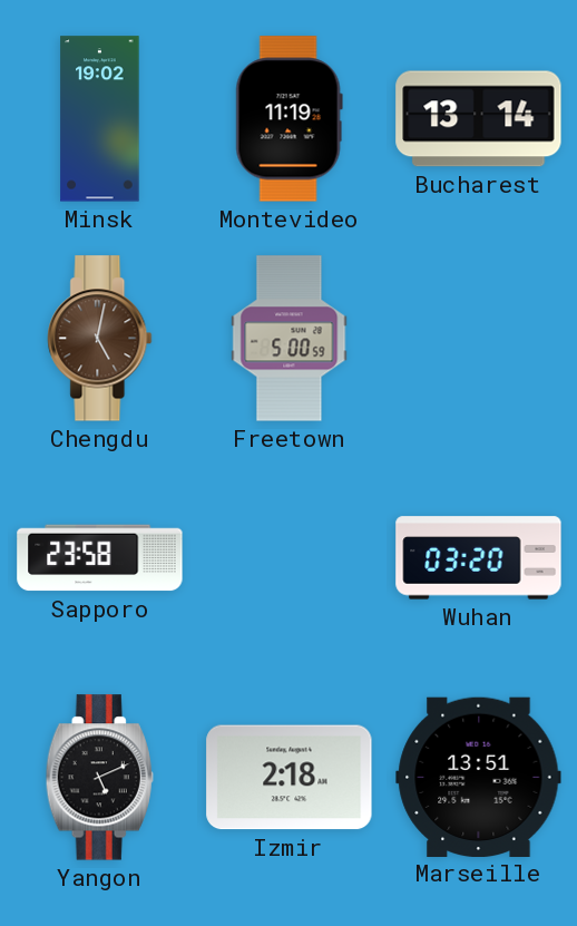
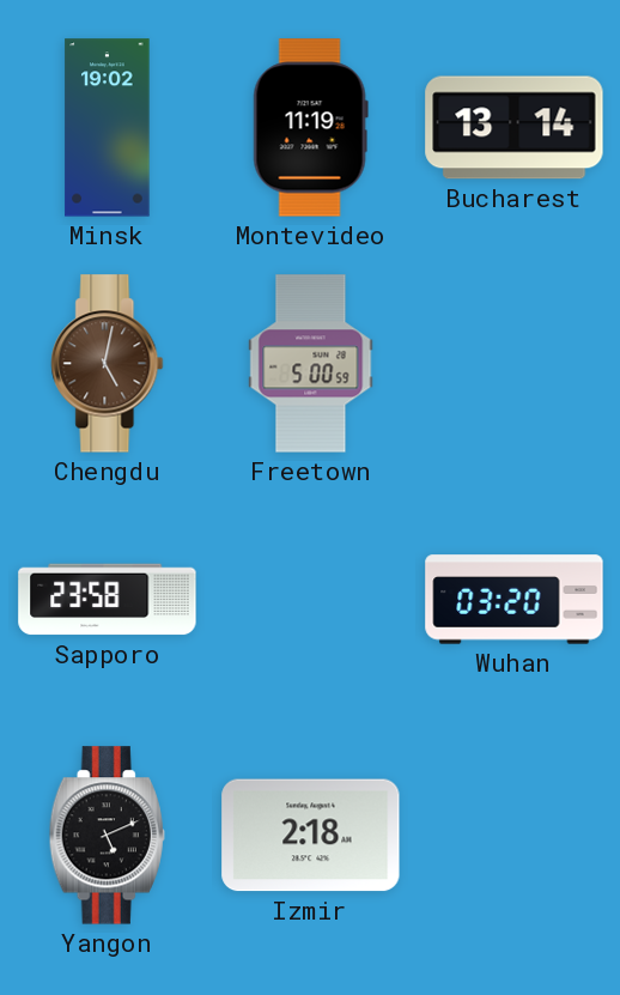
Marseille: 13:51 -> none
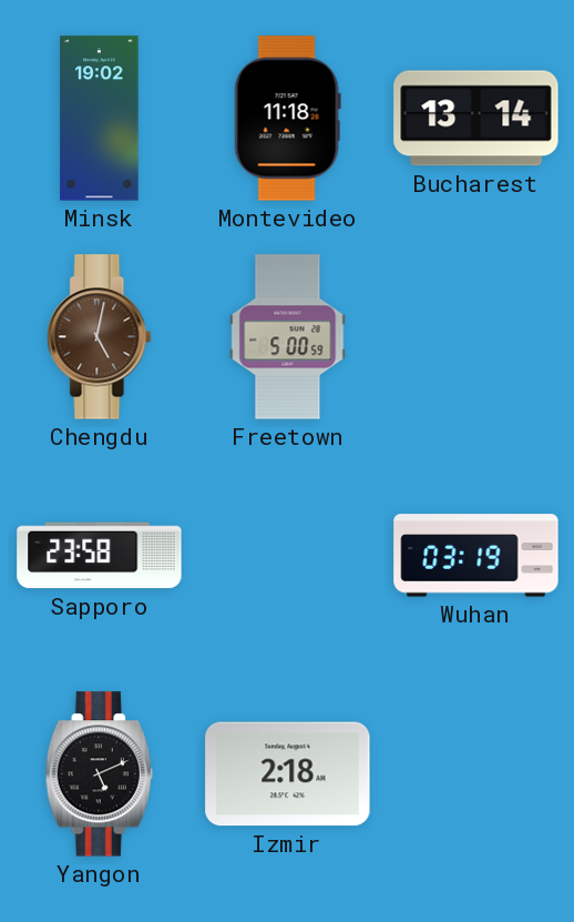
Montevideo: 11:19 -> 11:18
Wuhan: 03:20 -> 03:19
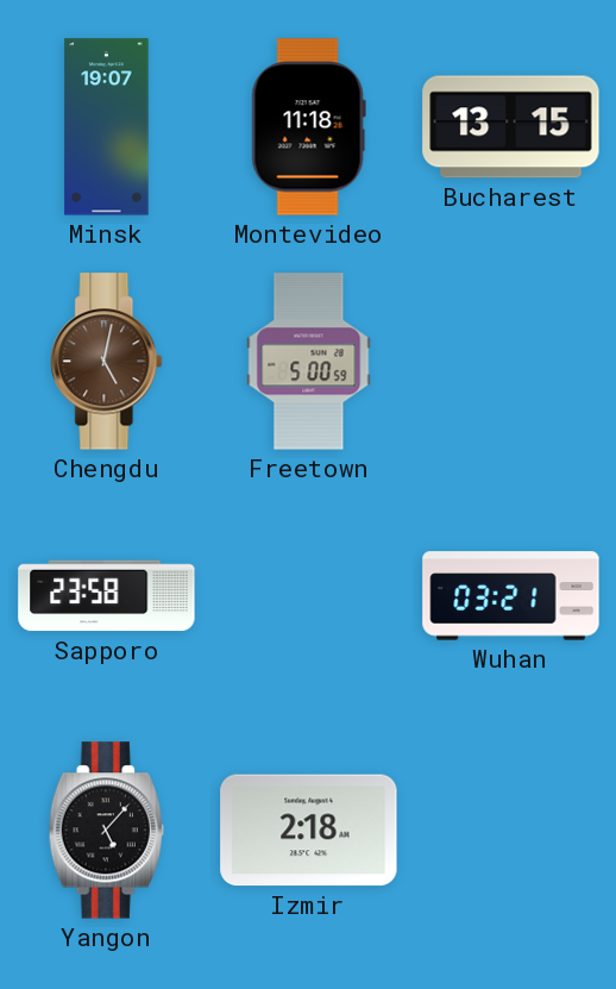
Minsk: 19:02 -> 19:07
Bucharest: 13:14 -> 13:15
Wuhan: 03:19 -> 03:21
Yangon: 5:11 -> 5:07
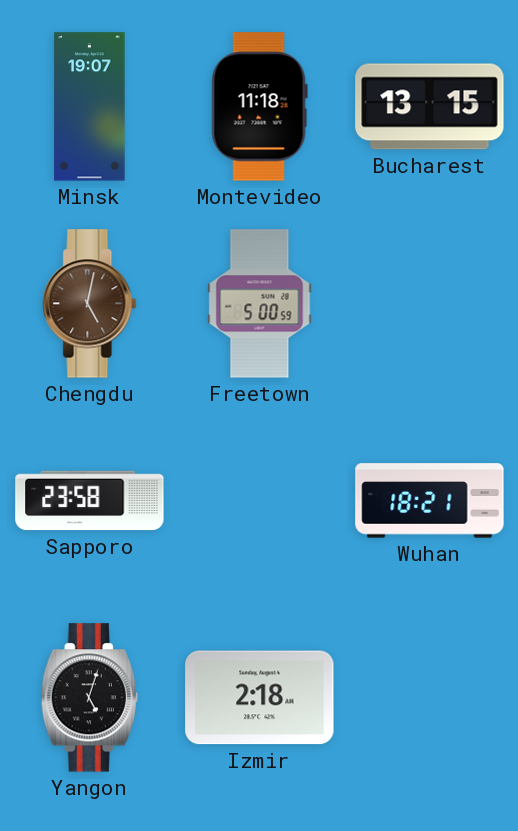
Wuhan: 03:21 -> 18:21
Yangon: 5:07 -> 5:03
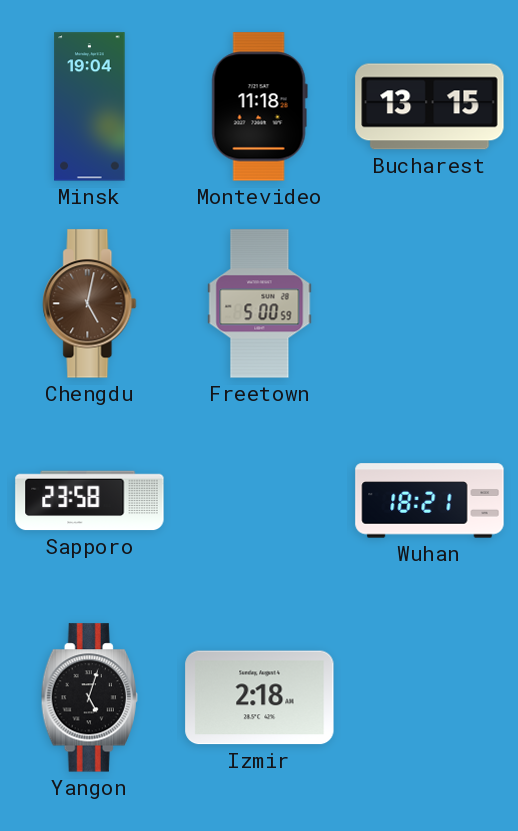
Minsk: 19:07 -> 19:04
